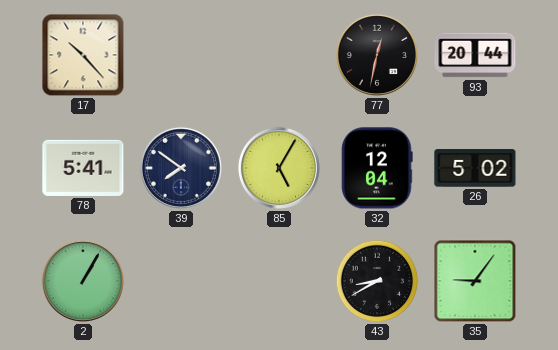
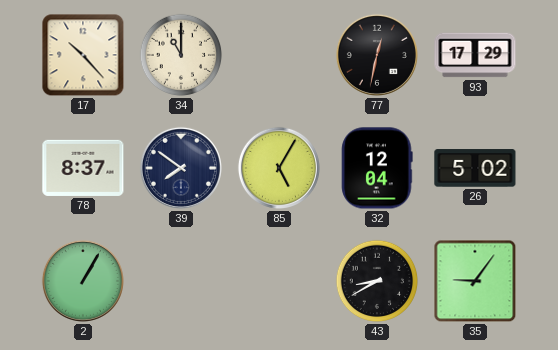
34: none -> 11:00
93: 20:44 -> 17:29
78: 5:41 -> 8:37
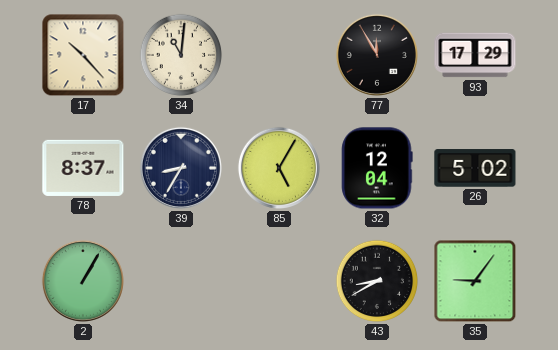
34: 11:00 -> 11:01
77: 12:32 -> 11:55
39: 7:51 -> 8:35
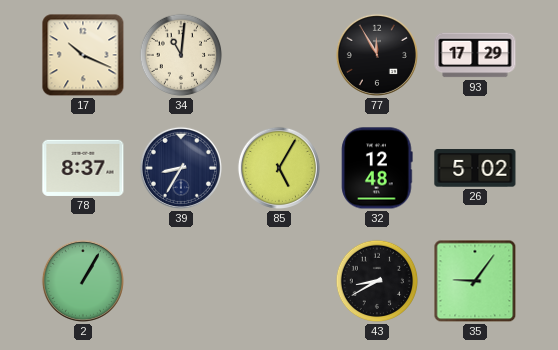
17: 10:23 -> 10:19
32: 12:04 -> 12:48
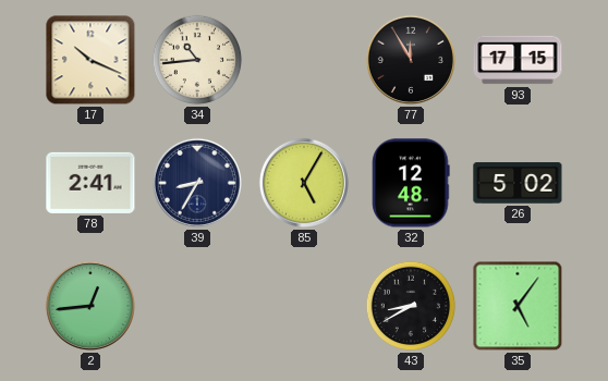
34: 11:01 -> 10:44
93: 17:29 -> 17:15
78: 8:37 -> 2:41
2: 1:05 -> 12:44
35: 9:06 -> 5:06
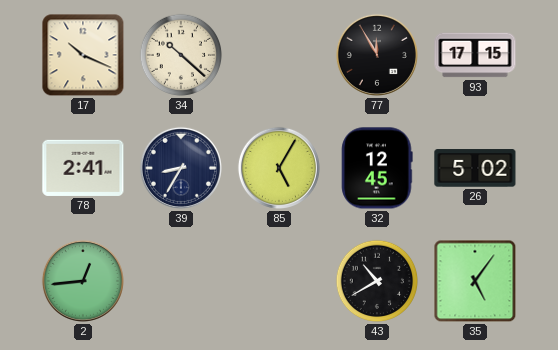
34: 10:44 -> 10:22
32: 12:48 -> 12:45
43: 8:40 -> 10:40
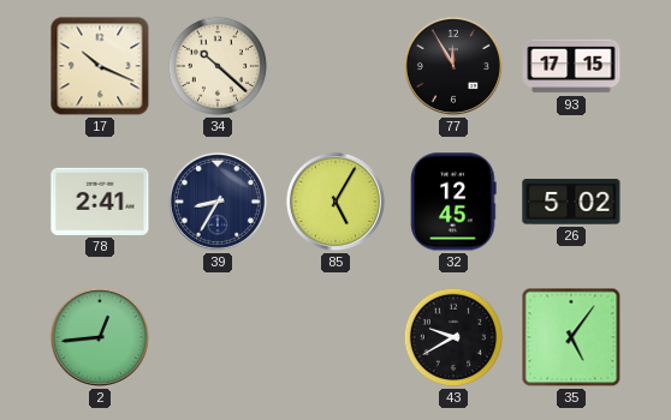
43: 10:40 -> 9:40
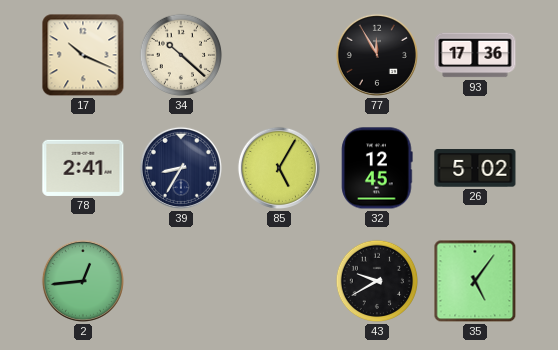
93: 17:15 -> 17:36
